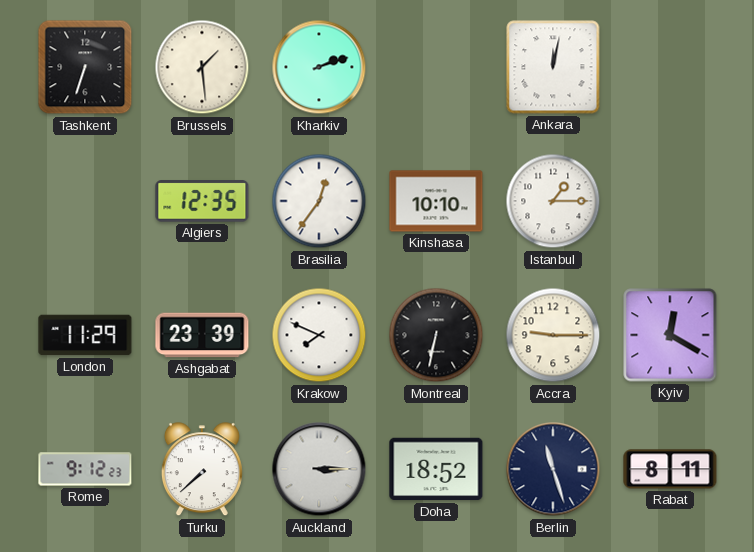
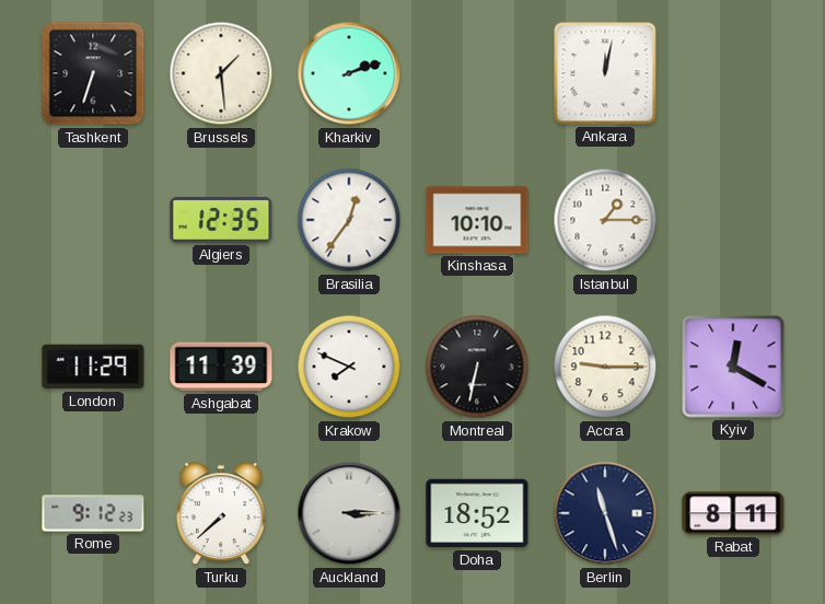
Ashgabat: 23:39 -> 11:39
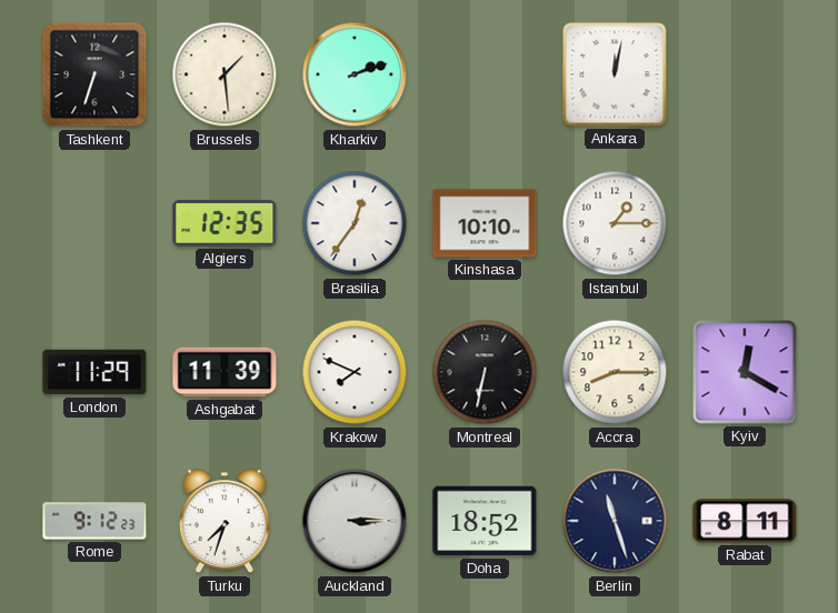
Accra: 9:15 -> 8:15
Turku: 7:38 -> 7:33
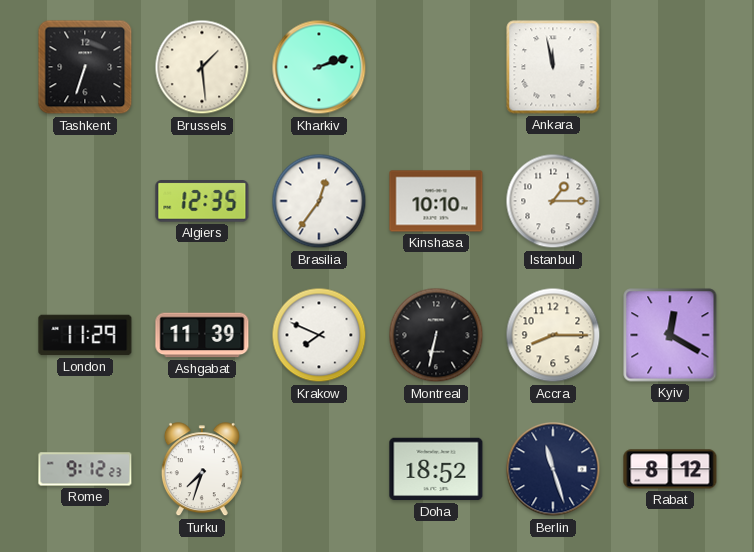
Ankara: 12:02 -> 11:58
Auckland: 3:15 -> none
Rabat: 8:11 -> 8:12
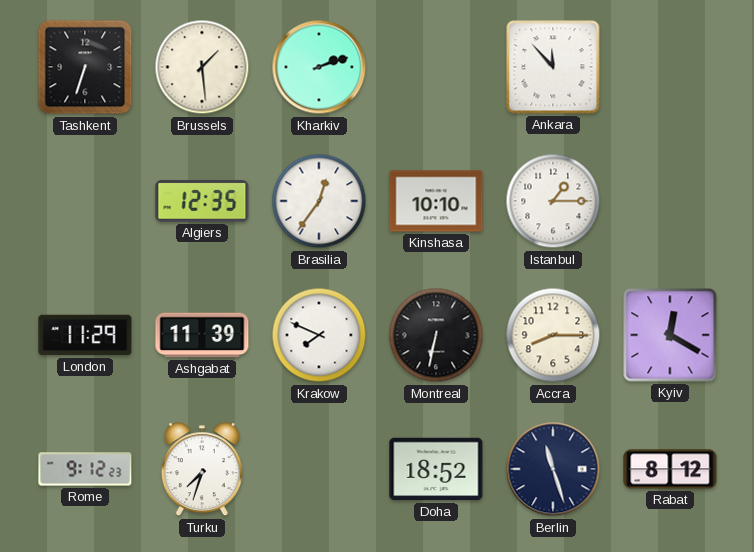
Ankara: 11:58 -> 11:53
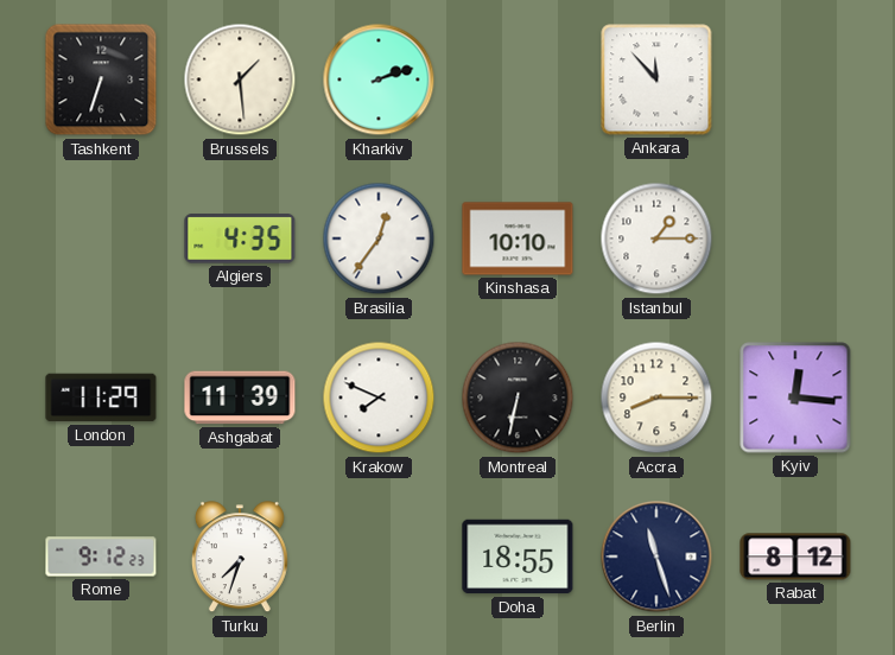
Algiers: 12:35 -> 4:35
Kyiv: 12:20 -> 12:16
Doha: 18:52 -> 18:55
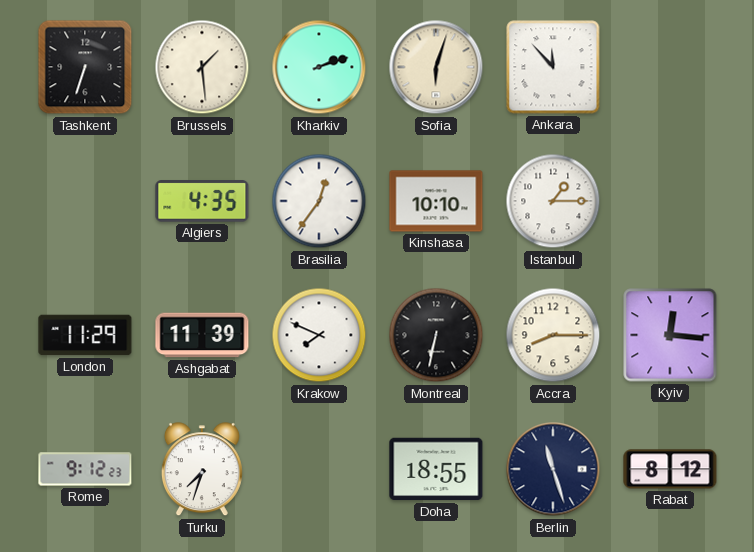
Sofia: none -> 6:03
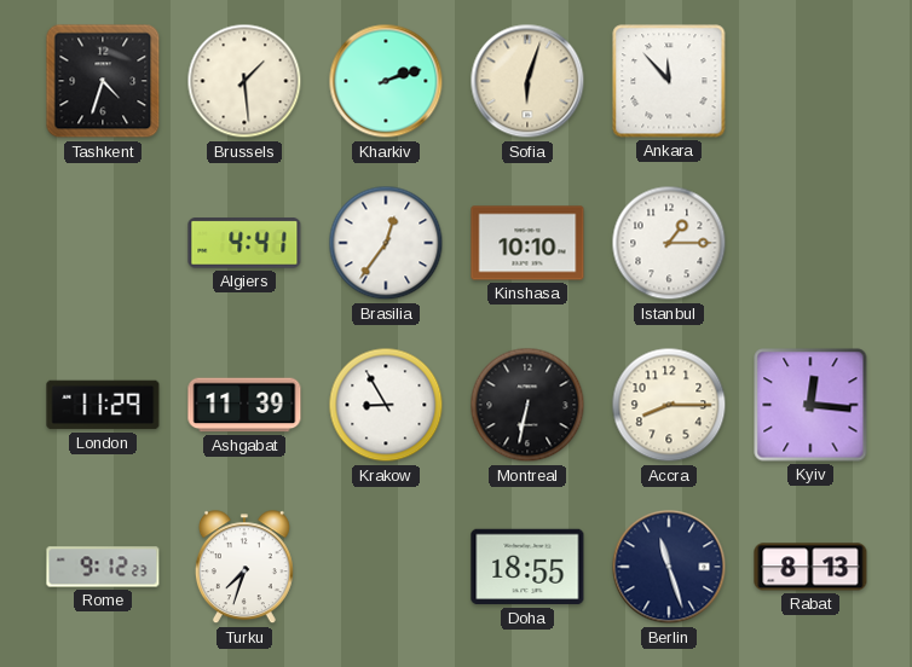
Tashkent: 6:33 -> 4:33
Algiers: 4:35 -> 4:41
Krakow: 7:49 -> 8:55
Rabat: 8:12 -> 8:13
